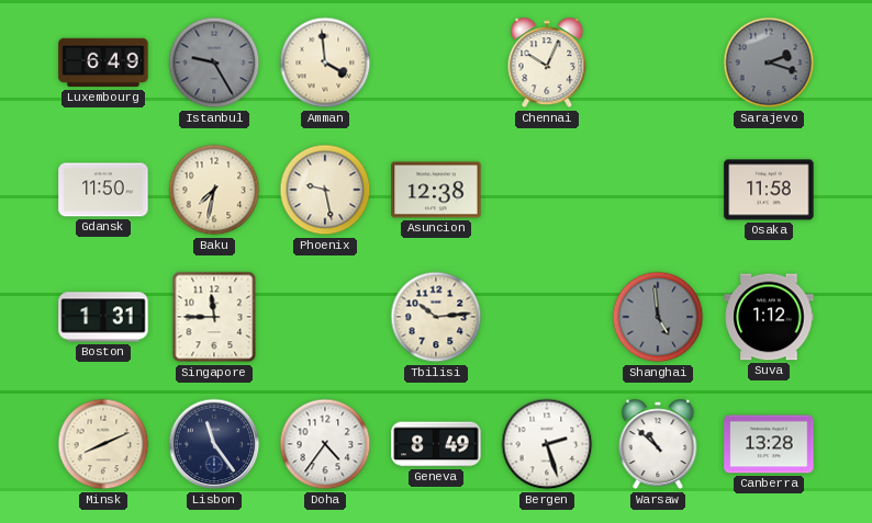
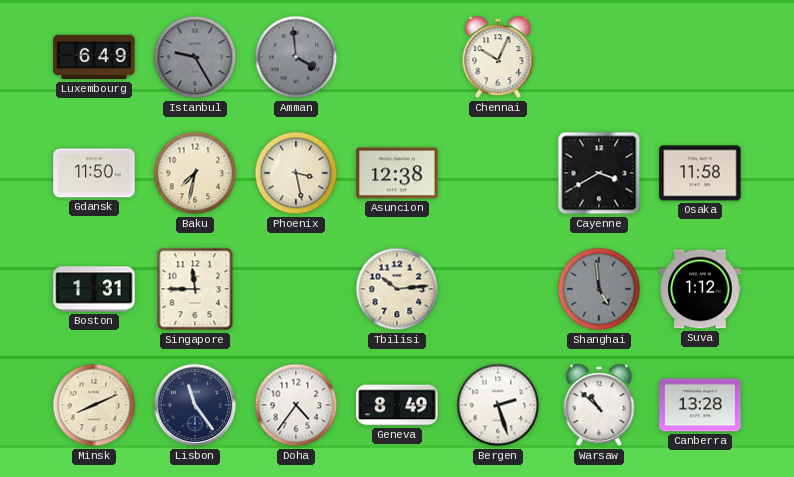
Amman dial: cream -> grey
Sarajevo: 2:18 -> none
Phoenix: 9:28 -> 3:28
Cayenne: none -> 3:40
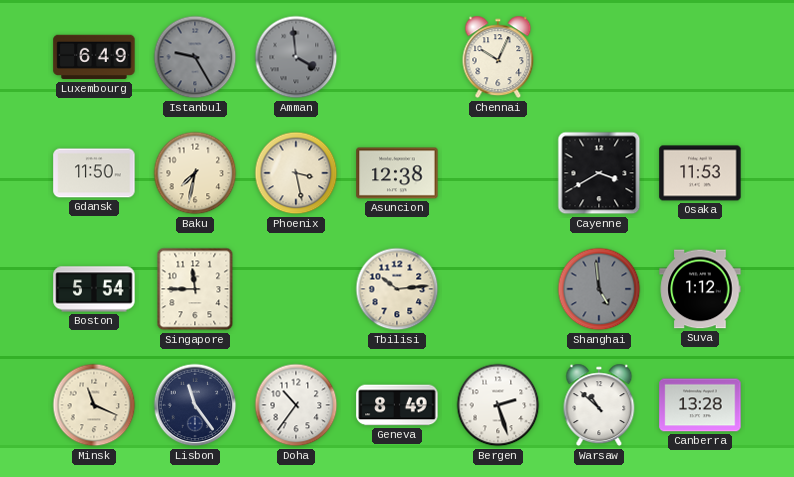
Osaka: 11:58 -> 11:53
Boston: 1:31 -> 5:54
Minsk: 8:11 -> 11:19
Doha: 4:36 -> 10:36
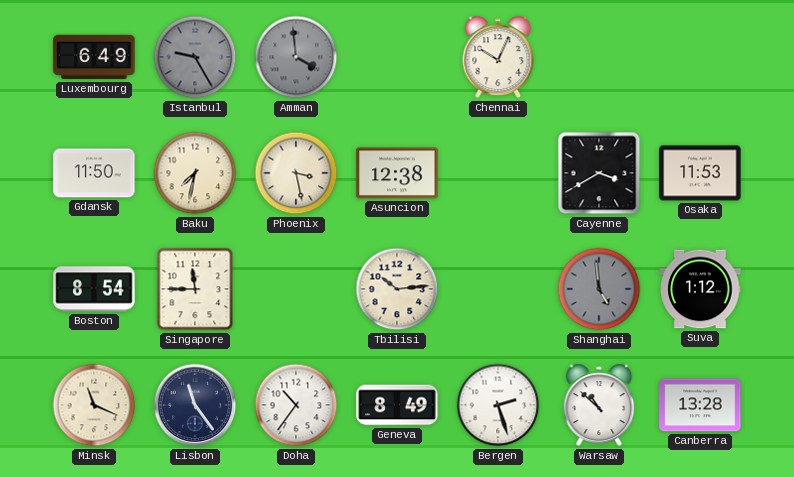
Boston: 5:54 -> 8:54
